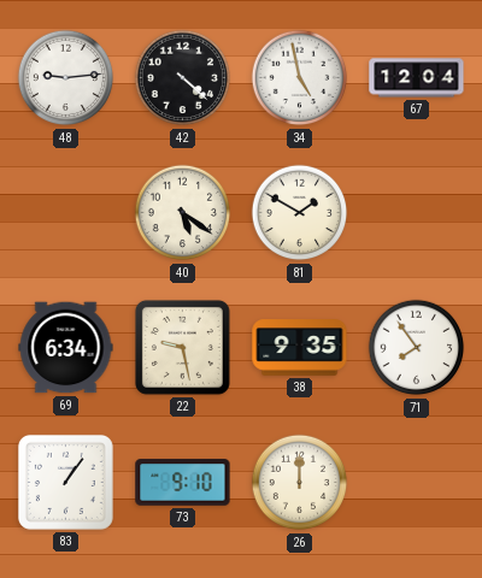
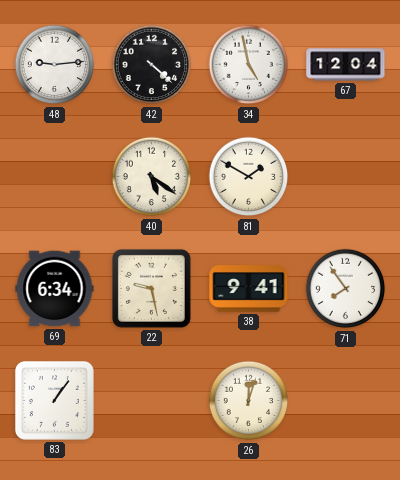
38: 9:35 -> 9:41
73: 9:10 -> none
26: 12:00 -> 12:03
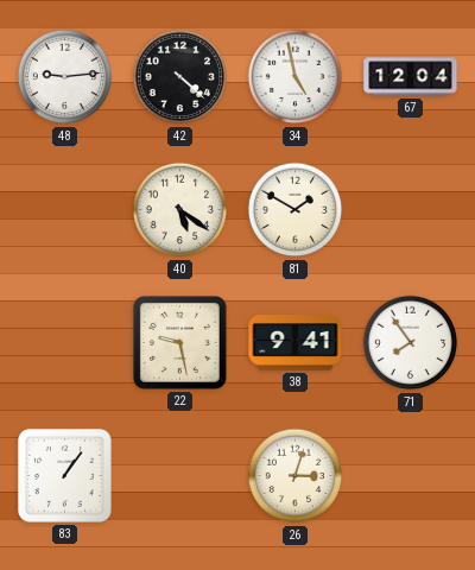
69: 6:34 -> none
26: 12:03 -> 3:03
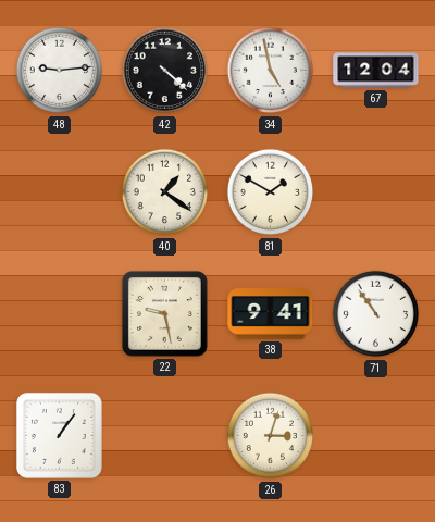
40: 5:21 -> 1:21
71: 7:54 -> 10:54
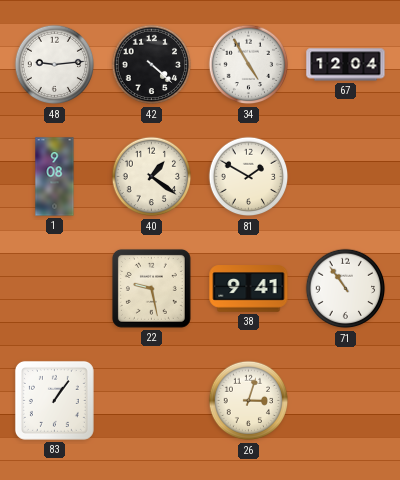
34: 4:58 -> 4:55
1: none -> 9:08
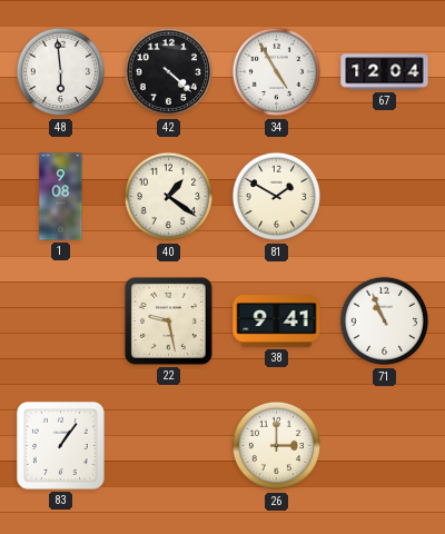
48: 9:14 -> 5:59
71: 10:54 -> 10:56
26: 3:03 -> 3:00
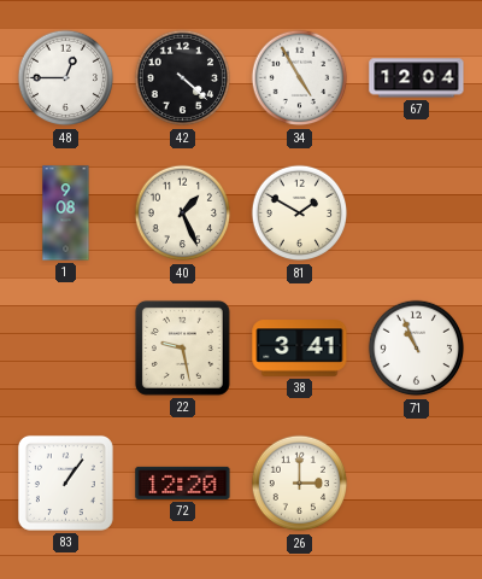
48: 5:59 -> 12:45
40: 1:21 -> 1:26
38: 9:41 -> 3:41
72: none -> 12:20
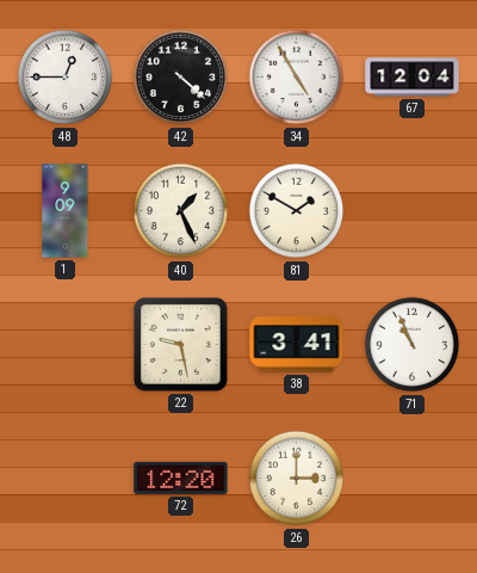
1: 9:08 -> 9:09
83: 1:06 -> none
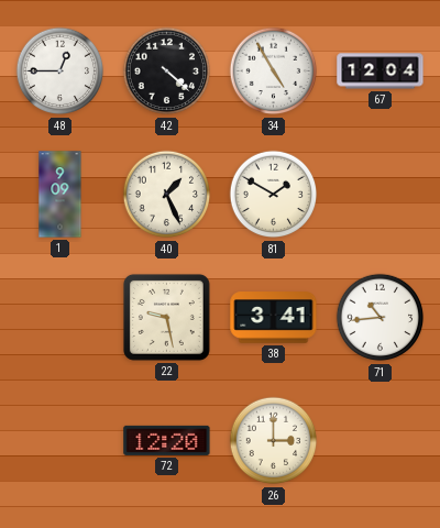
71: 10:56 -> 10:44
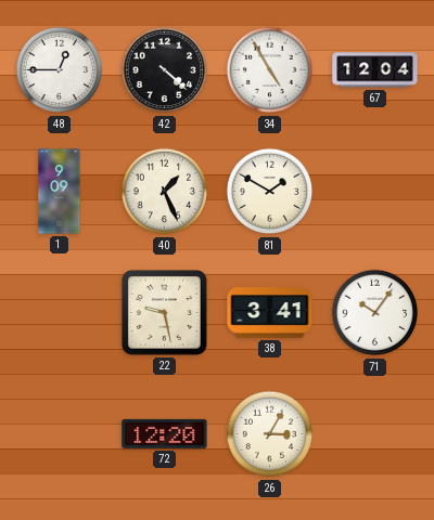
71: 10:44 -> 10:06
26: 3:00 -> 3:05
